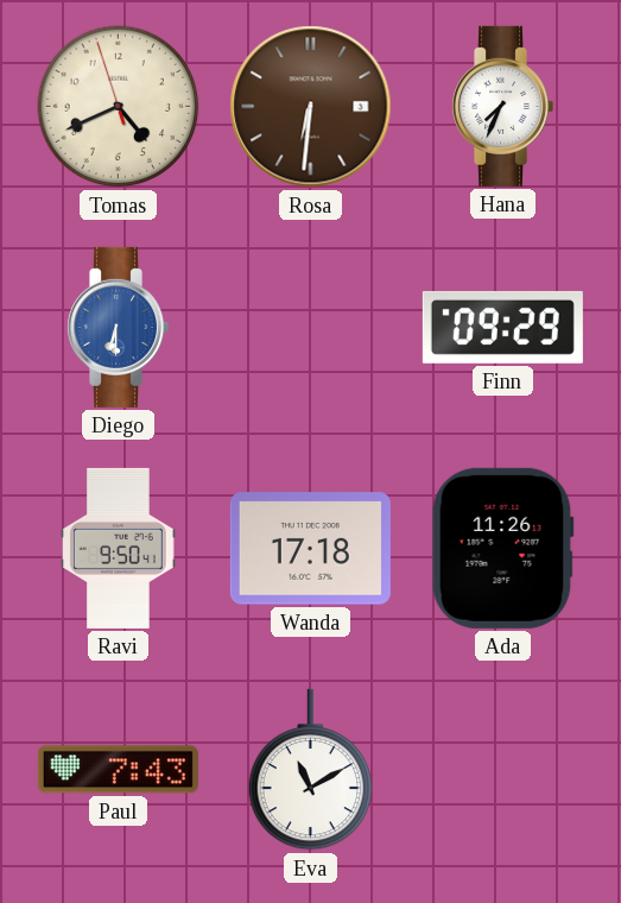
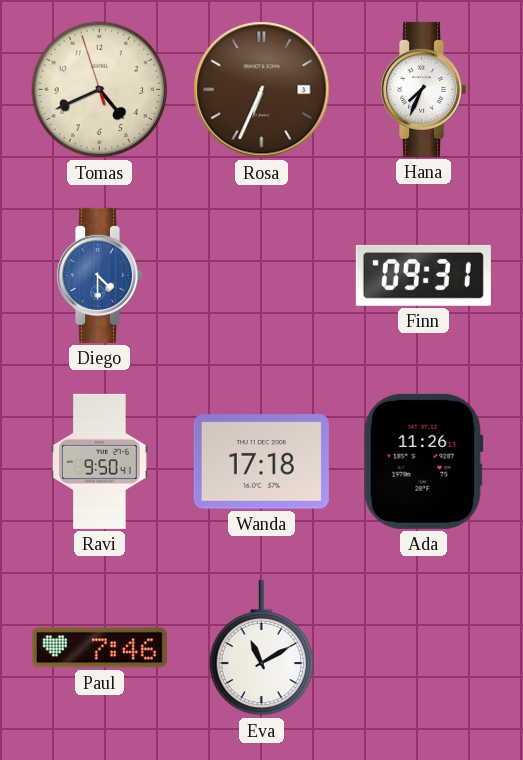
Rosa: 6:31 -> 6:34
Diego: 6:30 -> 4:30
Finn: 09:29 -> 09:31
Paul: 7:43 -> 7:46
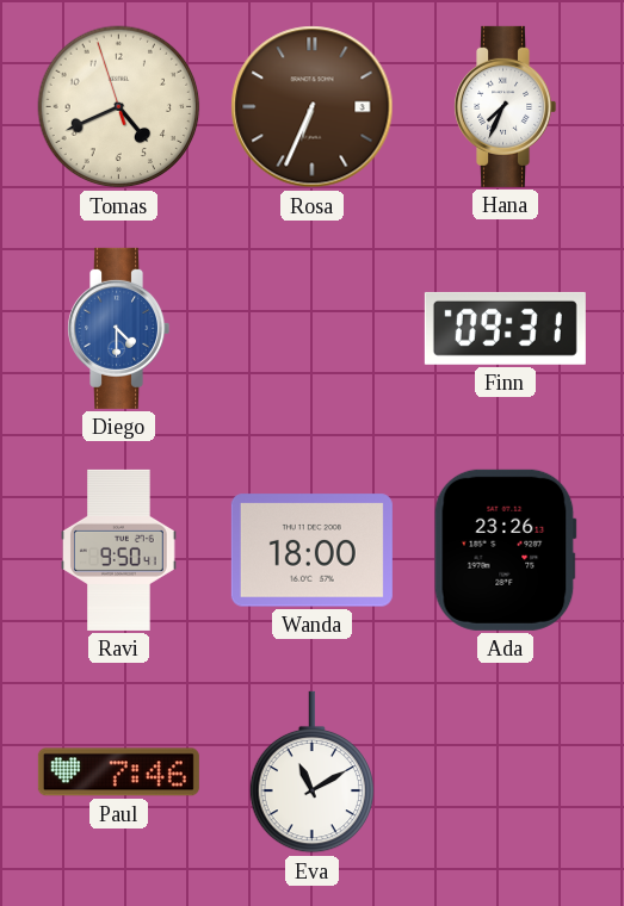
Wanda: 17:18 -> 18:00
Ada: 11:26 -> 23:26
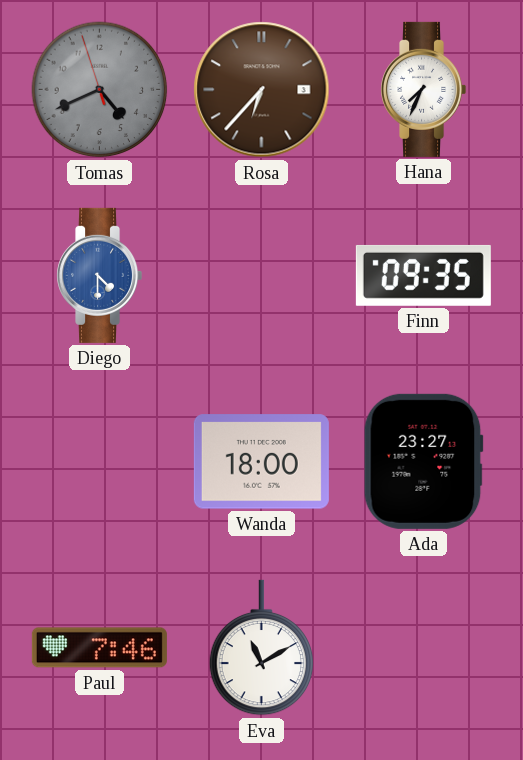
Tomas dial: cream -> grey
Rosa: 6:34 -> 6:37
Finn: 09:31 -> 09:35
Ravi: 9:50 -> none
Ada: 23:26 -> 23:27
